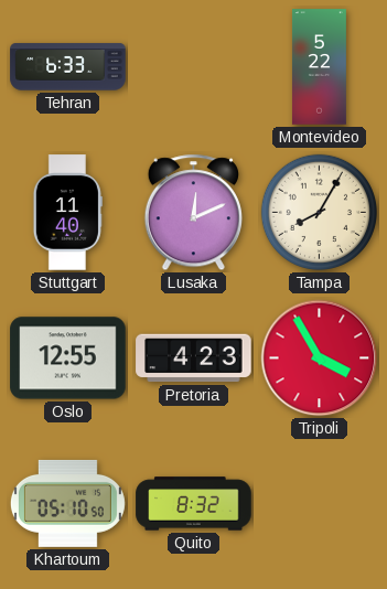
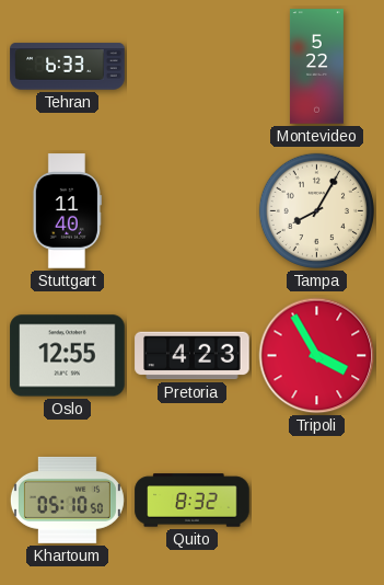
Lusaka: 12:11 -> none
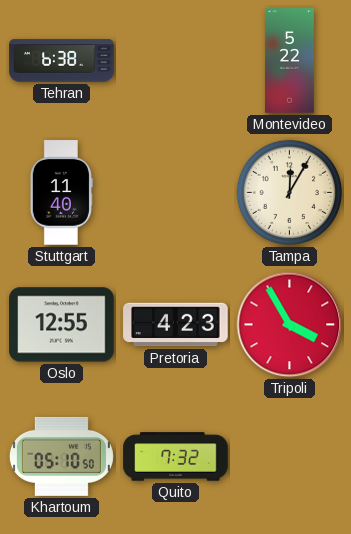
Tehran: 6:33 -> 6:38
Tampa: 8:05 -> 12:05
Quito: 8:32 -> 7:32
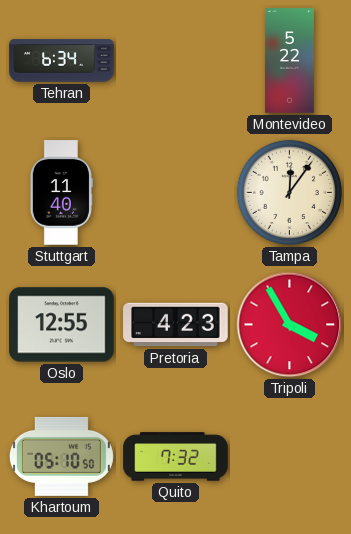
Tehran: 6:38 -> 6:34
Tampa: 12:05 -> 12:06
